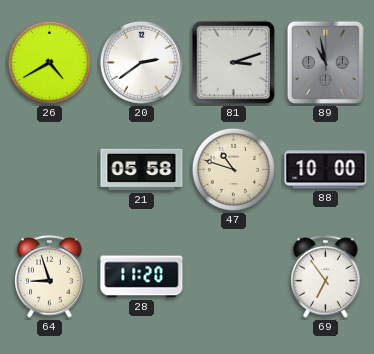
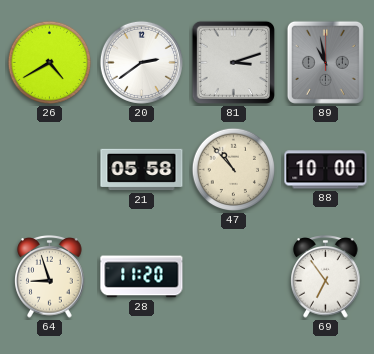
47: 10:48 -> 10:53
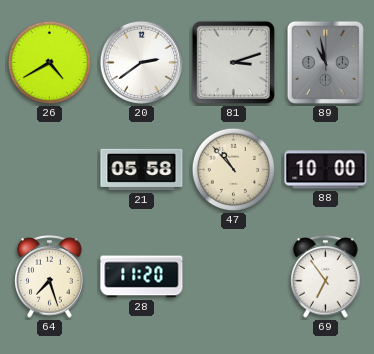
64: 8:57 -> 7:27
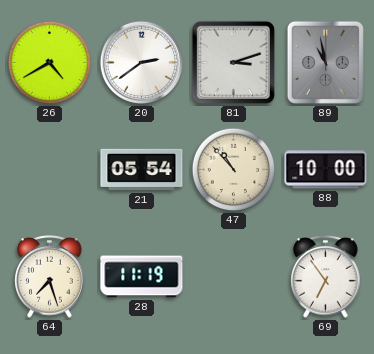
21: 05:58 -> 05:54
28: 11:20 -> 11:19
